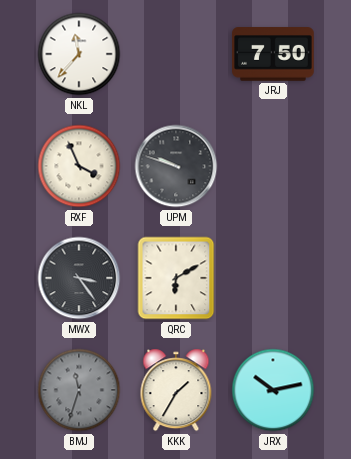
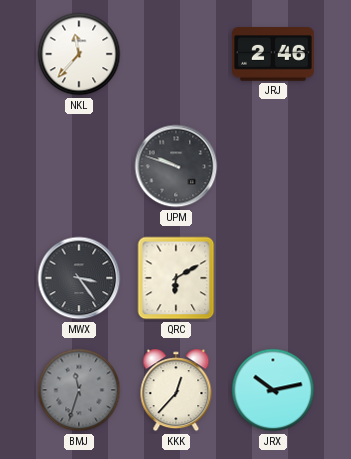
JRJ: 7:50 -> 2:46
RXF: 3:56 -> none
KKK: 1:35 -> 12:37
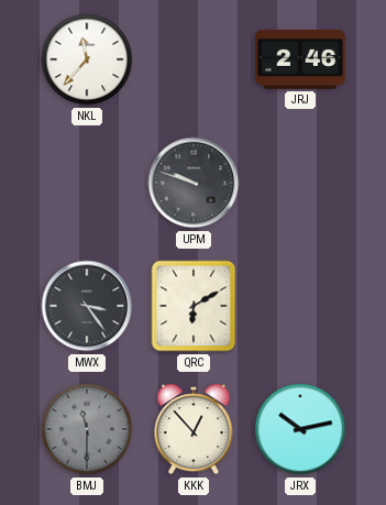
BMJ: 11:33 -> 11:30
KKK: 12:37 -> 12:53
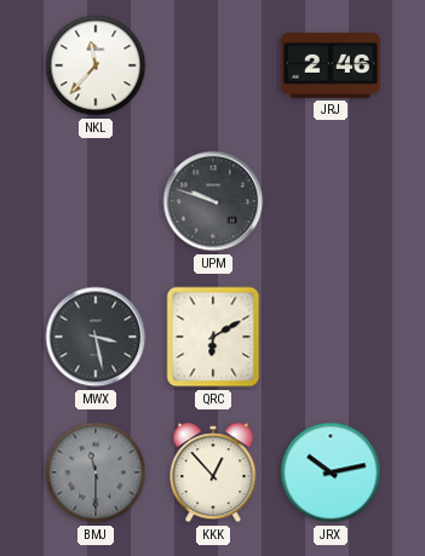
MWX: 3:24 -> 3:28
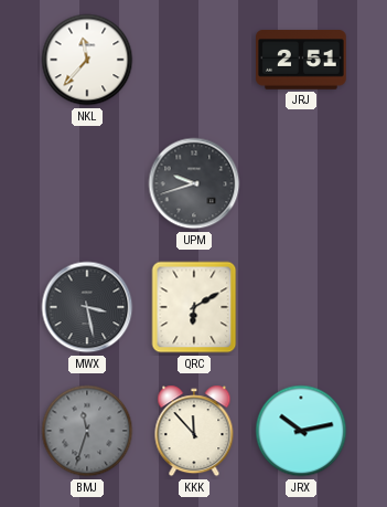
JRJ: 2:46 -> 2:51
UPM: 9:48 -> 9:42
BMJ: 11:30 -> 11:33
KKK: 12:53 -> 11:53
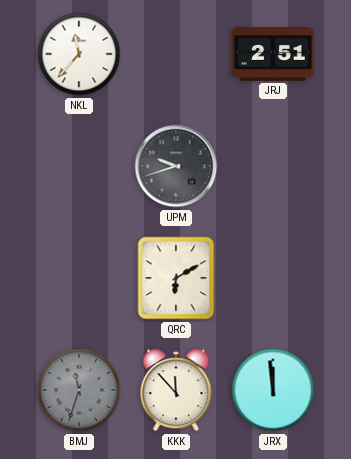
MWX: 3:28 -> none
JRX: 10:13 -> 11:59
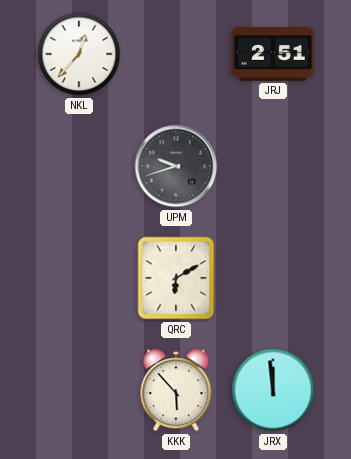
NKL: 11:37 -> 12:37
BMJ: 11:33 -> none
KKK: 11:53 -> 5:53
